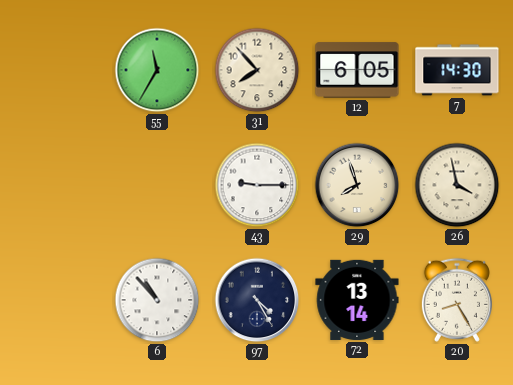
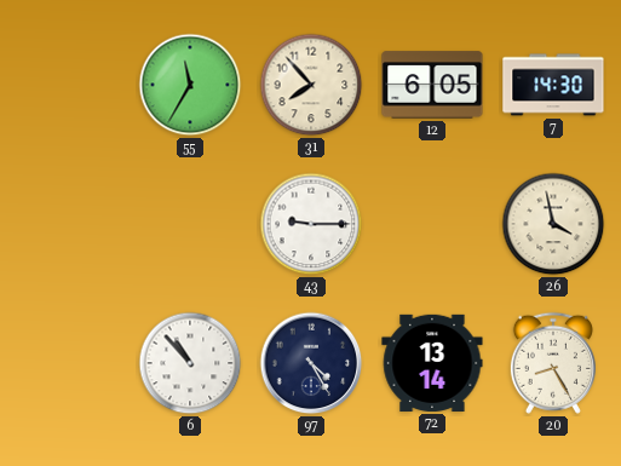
29: 7:57 -> none
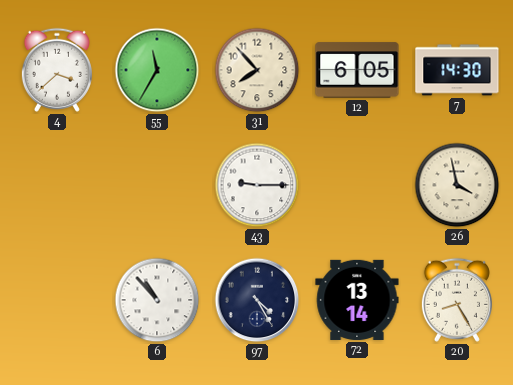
4: none -> 3:38
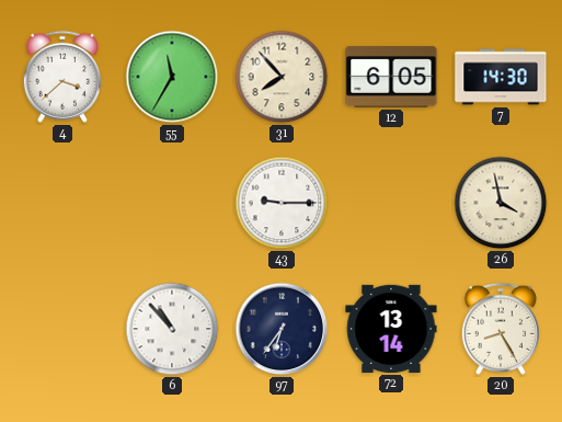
97: 4:25 -> 6:36
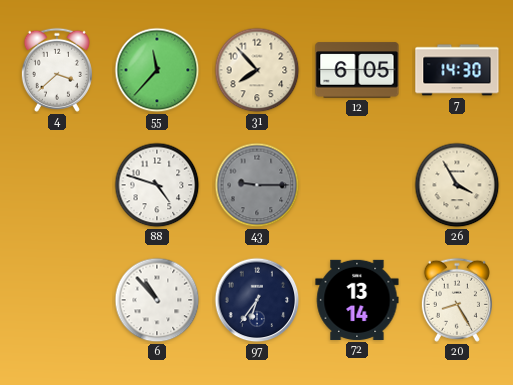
55: 11:35 -> 11:37
88: none -> 4:48
43 dial: white -> grey
26: 3:58 -> 3:55
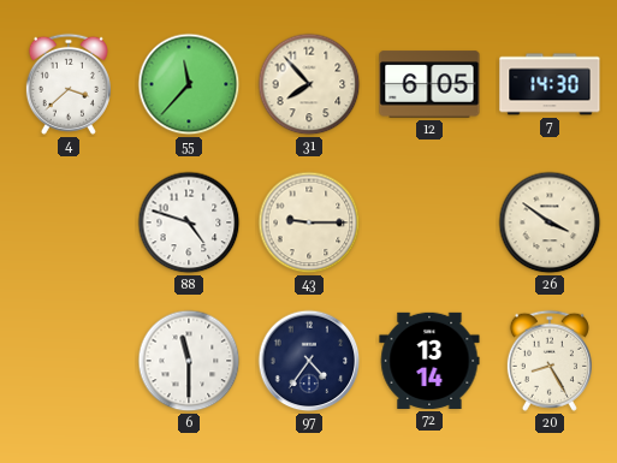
43 dial: grey -> cream
26: 3:55 -> 3:51
6: 10:53 -> 11:30
97: 6:36 -> 4:36
